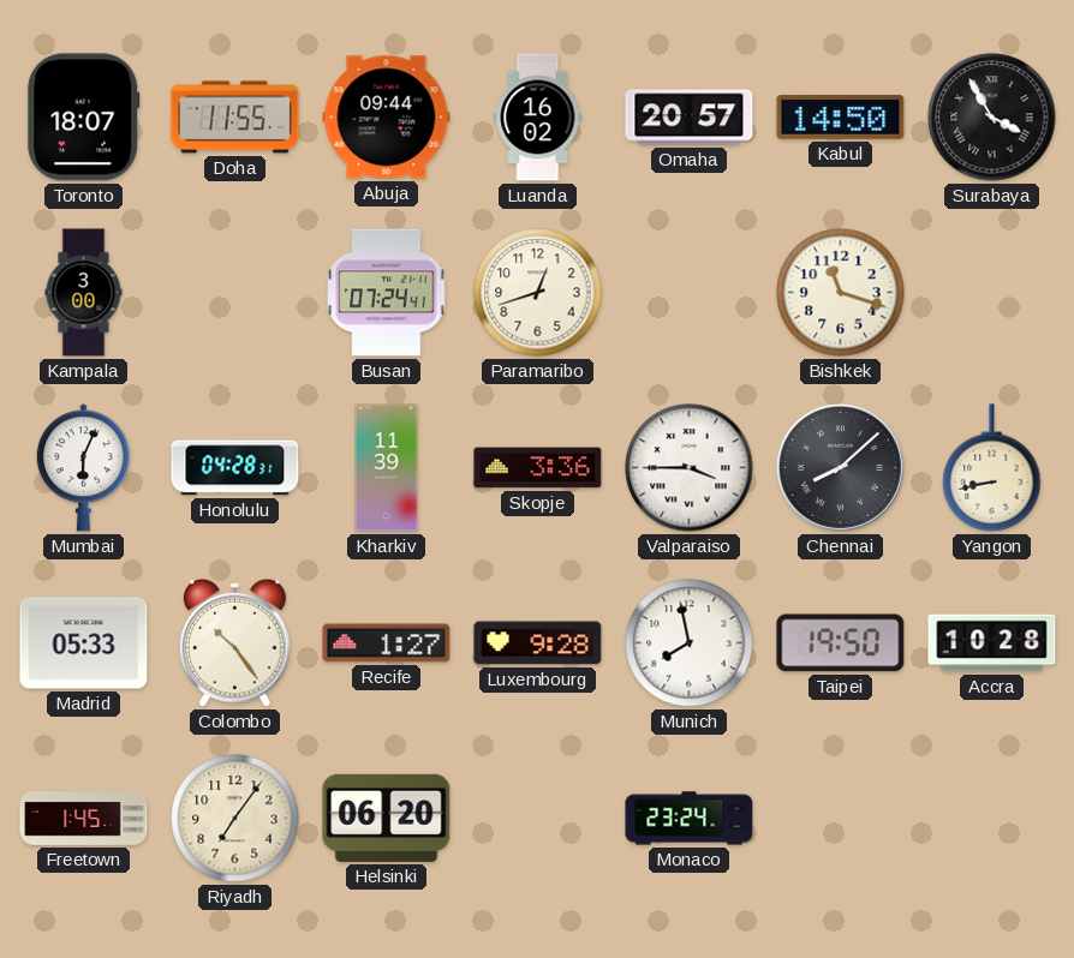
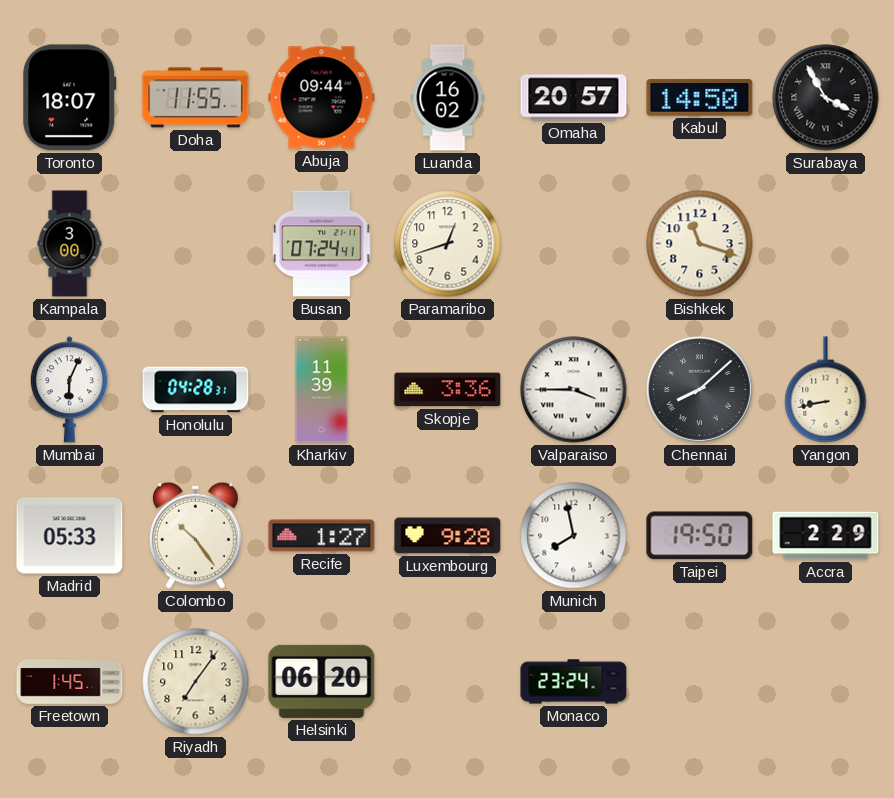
Accra: 10:28 -> 2:29
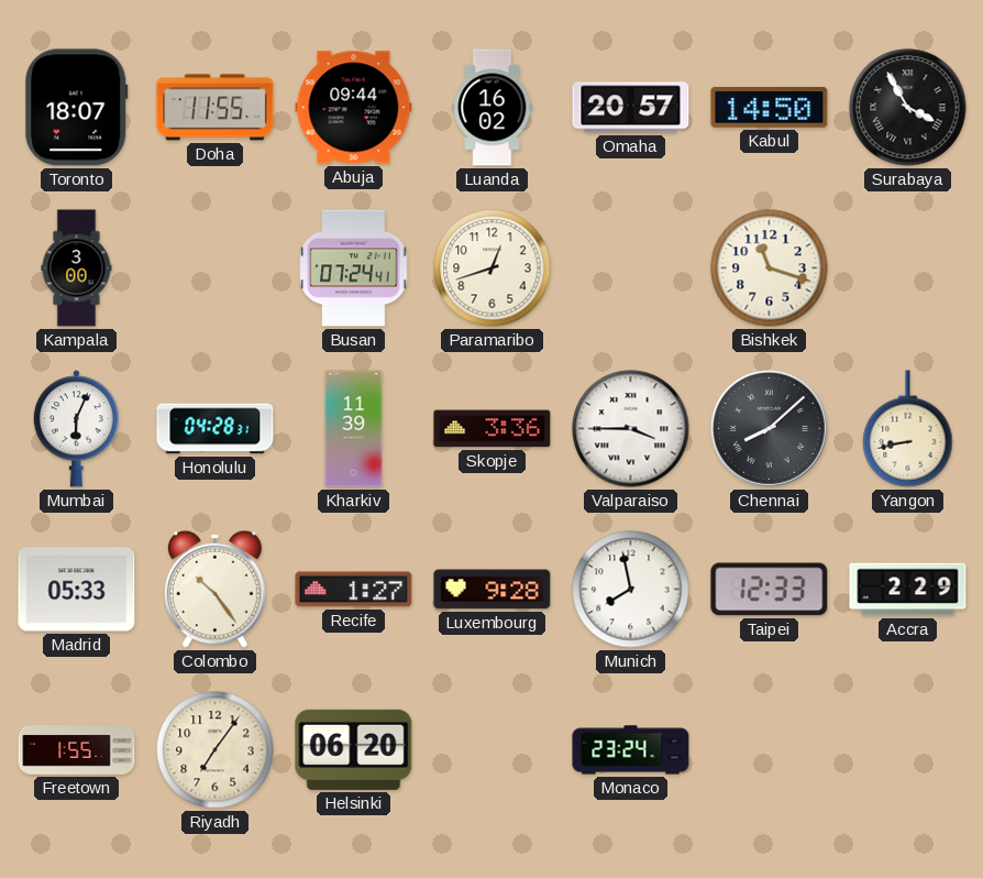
Taipei: 19:50 -> 12:33
Freetown: 1:45 -> 1:55
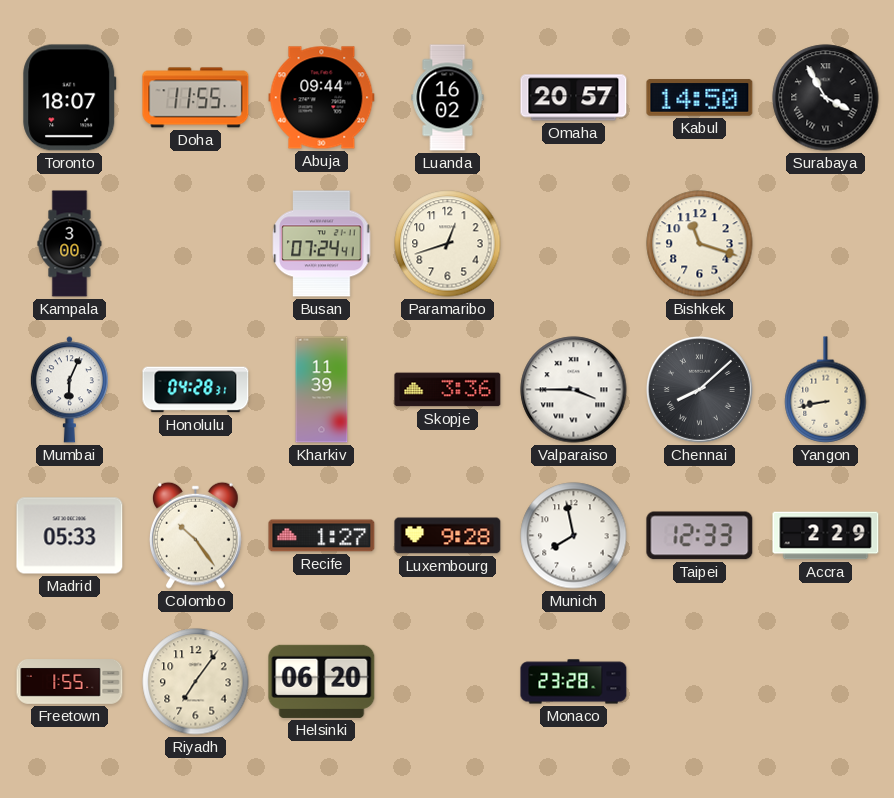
Monaco: 23:24 -> 23:28
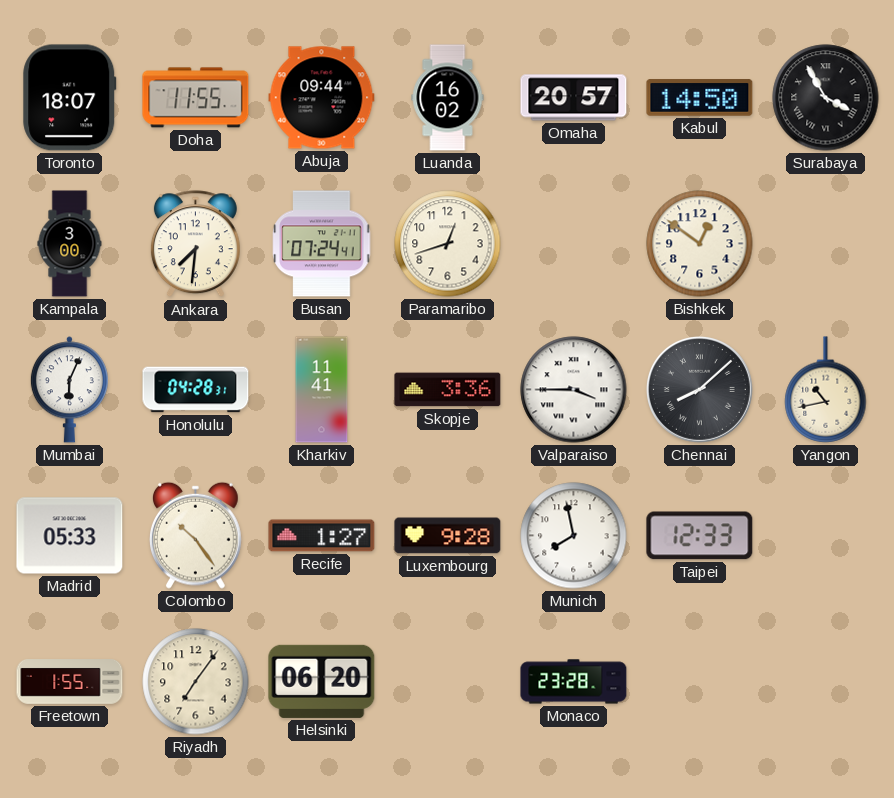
Ankara: none -> 7:31
Bishkek: 11:18 -> 12:51
Kharkiv: 11:39 -> 11:41
Yangon: 8:43 -> 10:43
Accra: 2:29 -> none
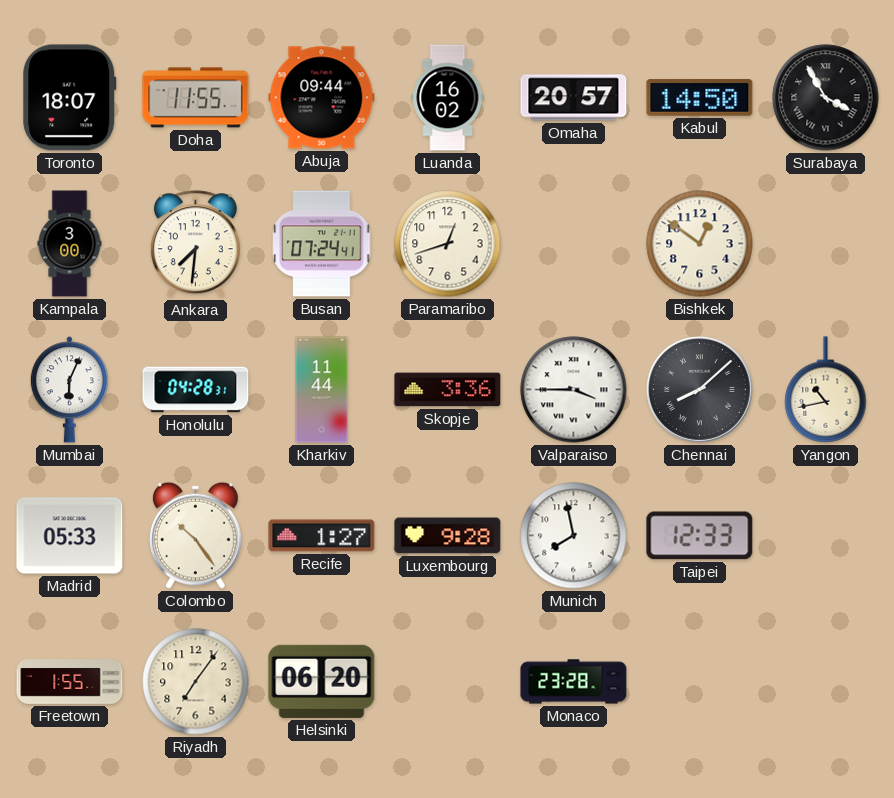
Kharkiv: 11:41 -> 11:44
